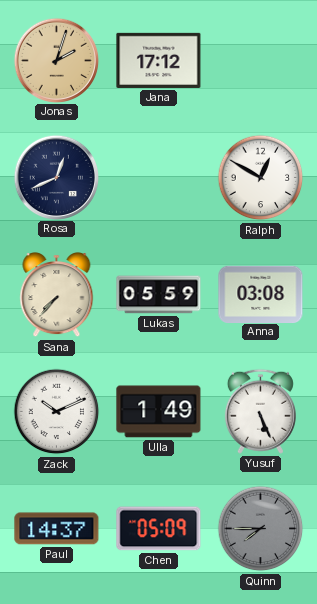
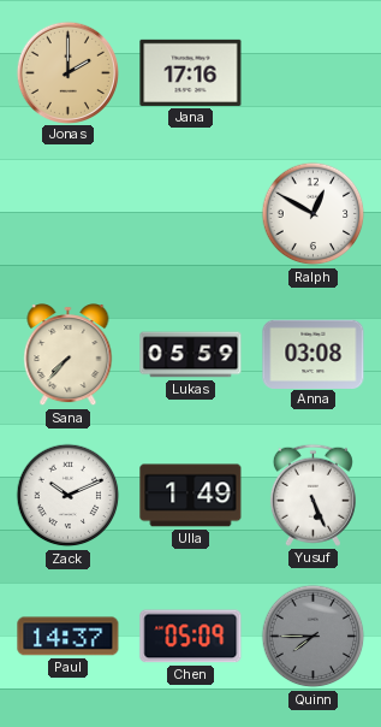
Jonas: 2:03 -> 2:00
Jana: 17:12 -> 17:16
Rosa: 12:41 -> none
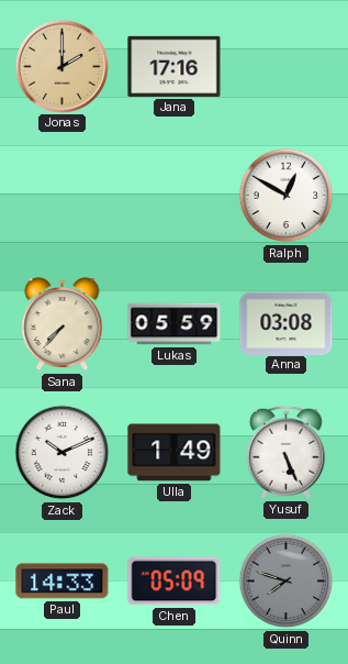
Paul: 14:37 -> 14:33
Quinn: 7:45 -> 7:48
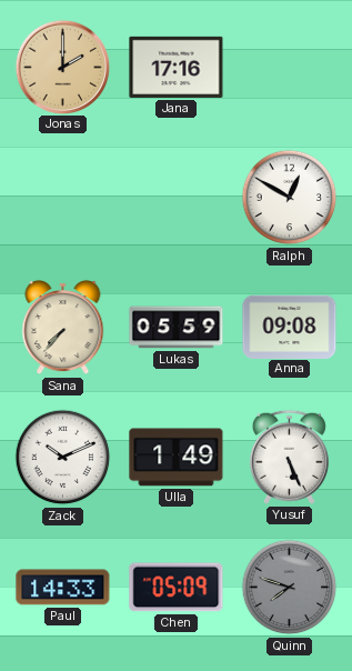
Anna: 03:08 -> 09:08
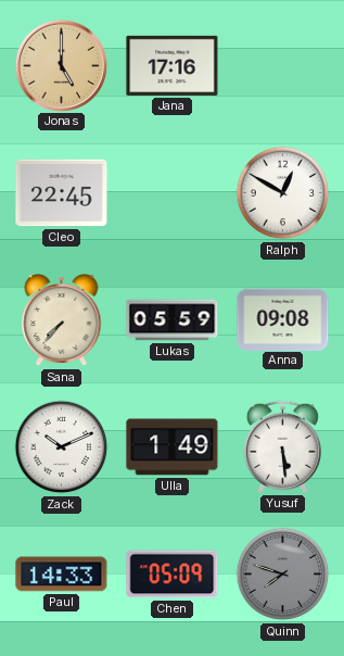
Jonas: 2:00 -> 5:00
Cleo: none -> 22:45
Yusuf: 5:26 -> 5:29
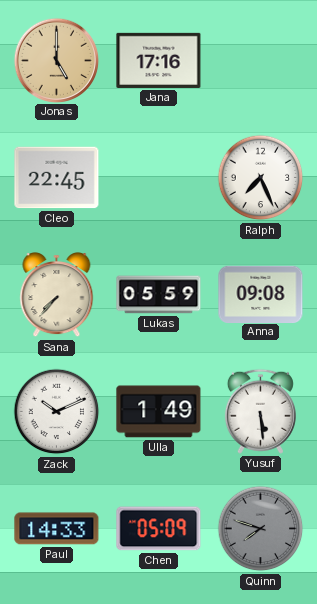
Ralph: 12:50 -> 7:26
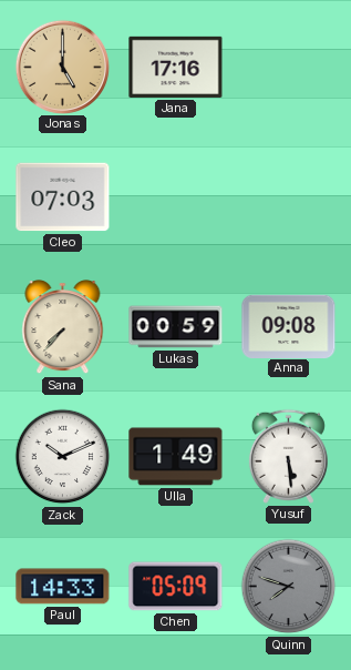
Cleo: 22:45 -> 07:03
Ralph: 7:26 -> none
Lukas: 05:59 -> 00:59
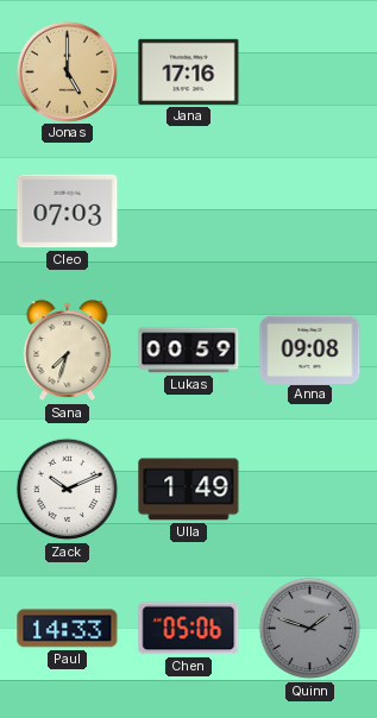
Sana: 7:37 -> 7:33
Yusuf: 5:29 -> none
Chen: 05:09 -> 05:06
Quinn: 7:48 -> 1:48
